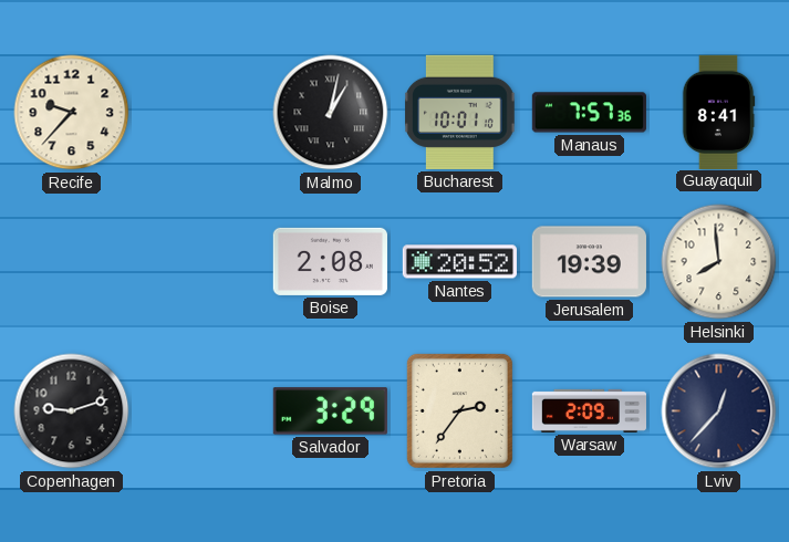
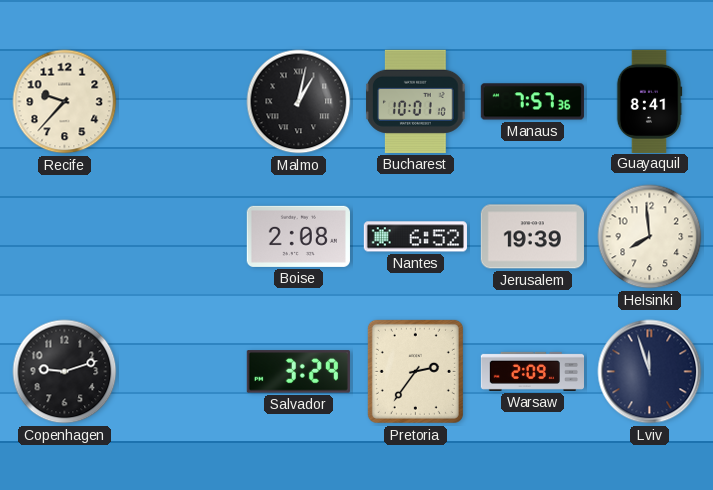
Nantes: 20:52 -> 6:52
Lviv: 12:37 -> 11:57
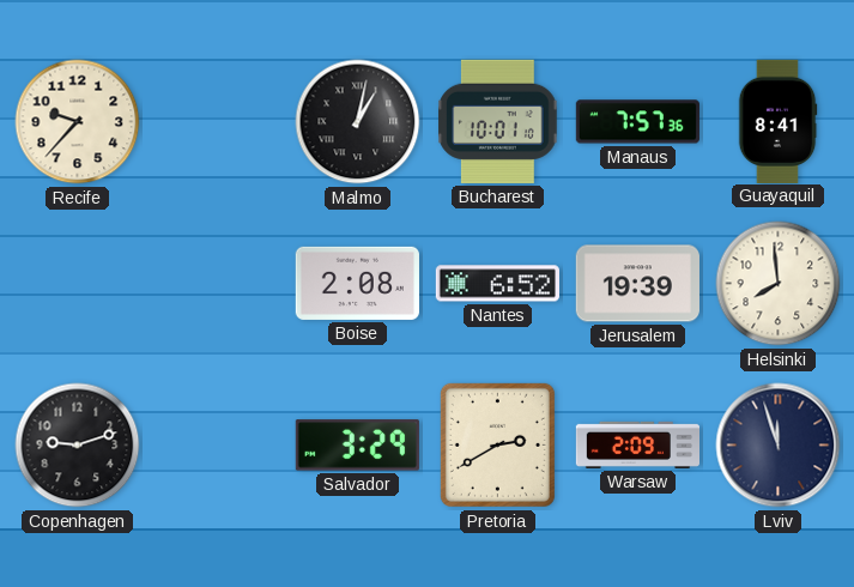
Pretoria: 2:36 -> 2:40
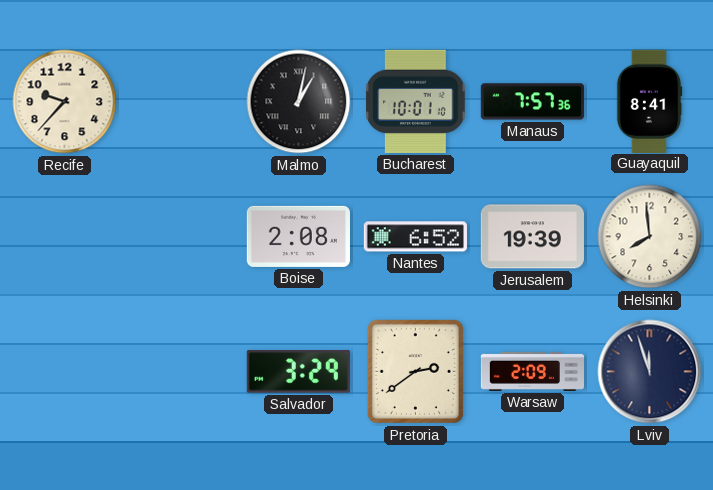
Copenhagen: 9:12 -> none
Pretoria: 2:40 -> 2:39
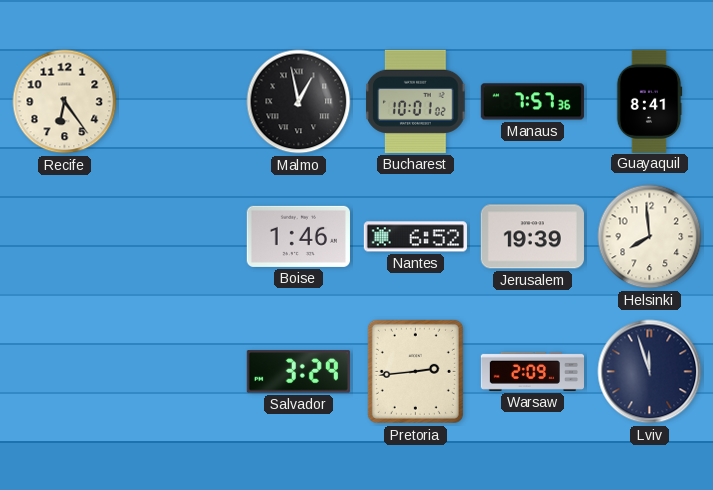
Recife: 9:37 -> 6:24
Malmo: 1:02 -> 12:58
Bucharest: 10:01:10 -> 10:01:02
Boise: 2:08 -> 1:46
Pretoria: 2:39 -> 2:44
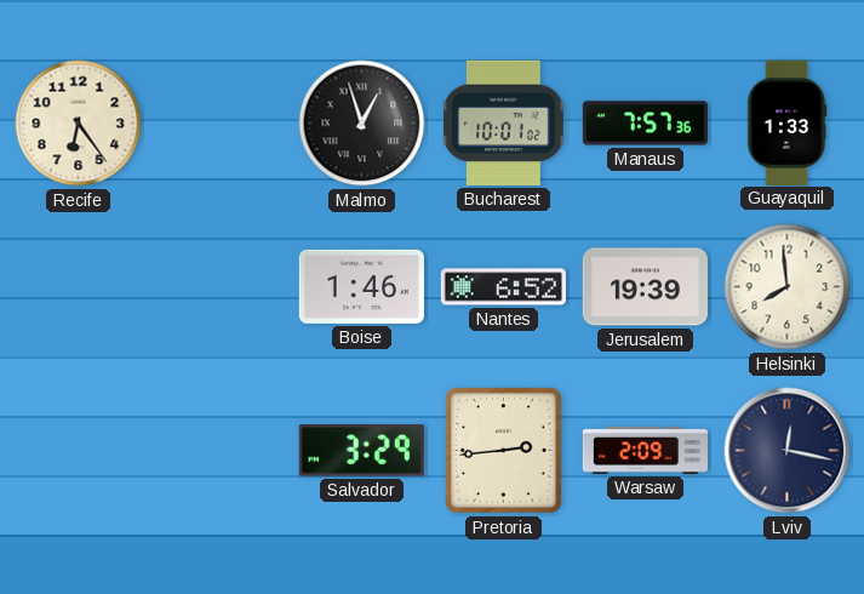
Malmo: 12:58 -> 12:57
Guayaquil: 8:41 -> 1:33
Lviv: 11:57 -> 12:17
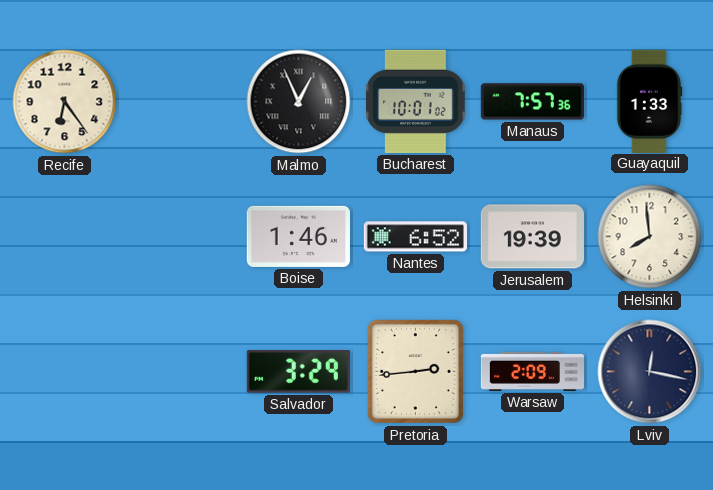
Malmo: 12:57 -> 12:56
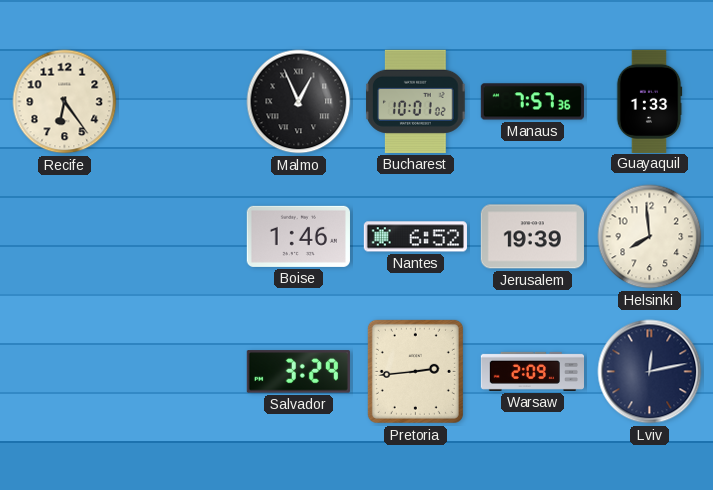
Lviv: 12:17 -> 12:13
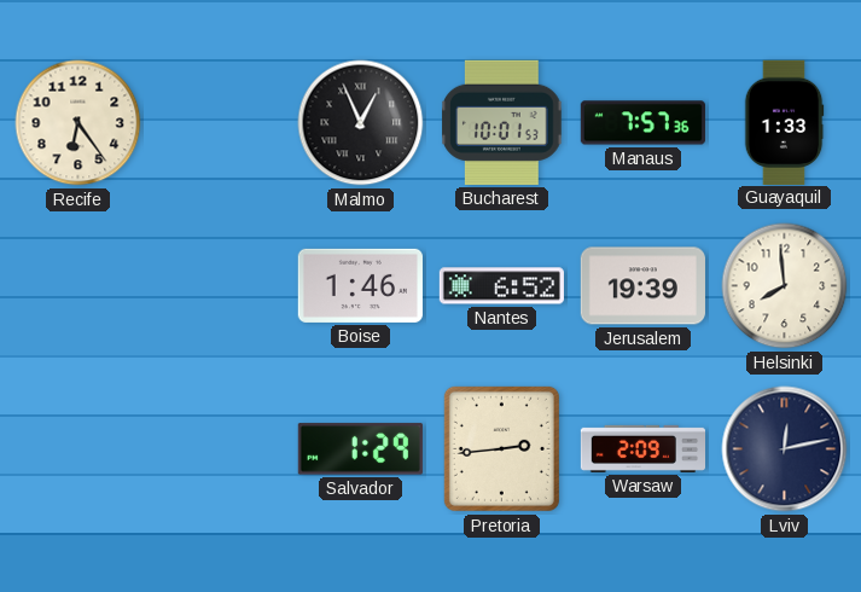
Bucharest: 10:01:02 -> 10:01:53
Salvador: 3:29 -> 1:29
